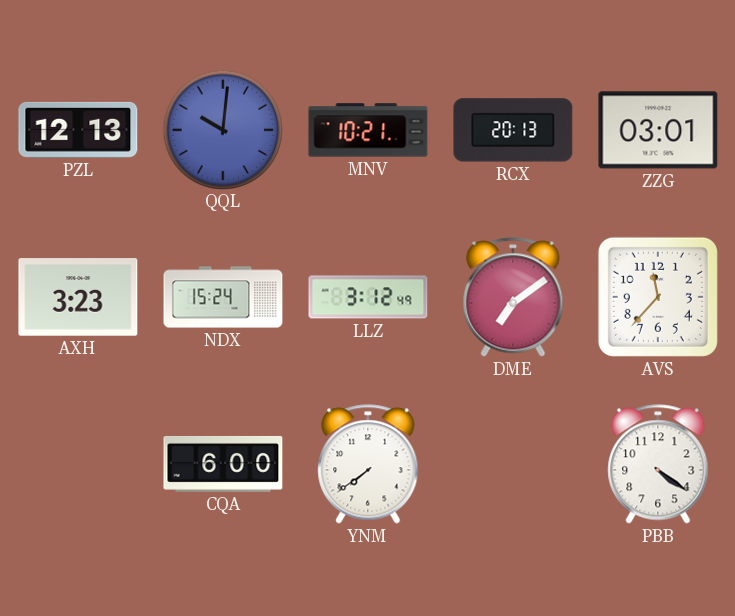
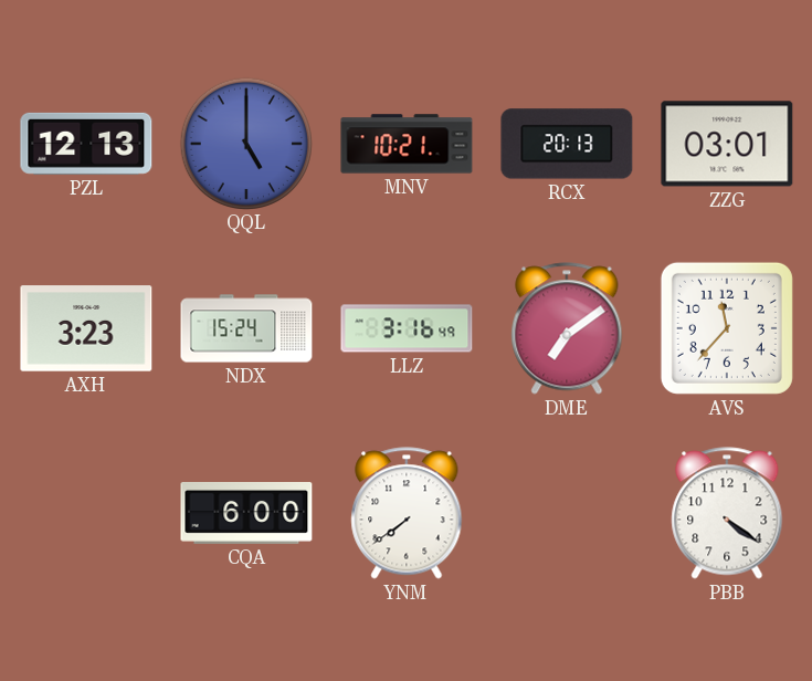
QQL: 10:01 -> 5:00
LLZ: 3:12 -> 3:16
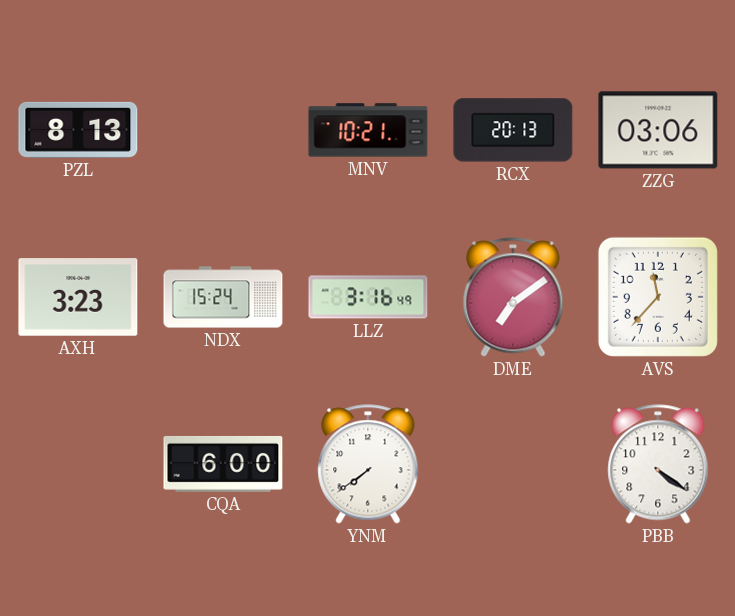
PZL: 12:13 -> 8:13
QQL: 5:00 -> none
ZZG: 03:01 -> 03:06
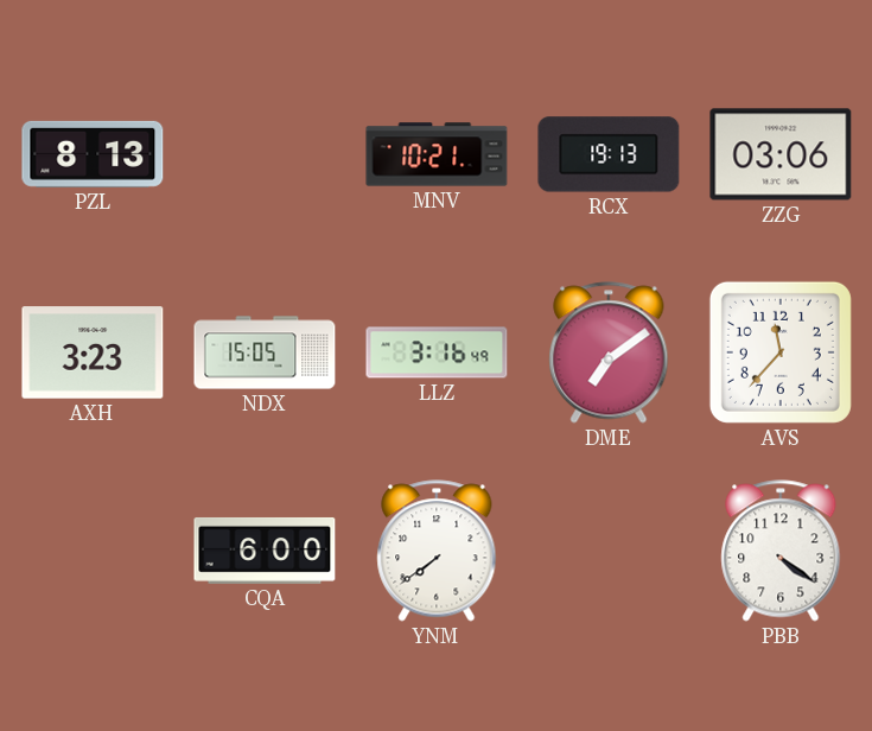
RCX: 20:13 -> 19:13
NDX: 15:24 -> 15:05
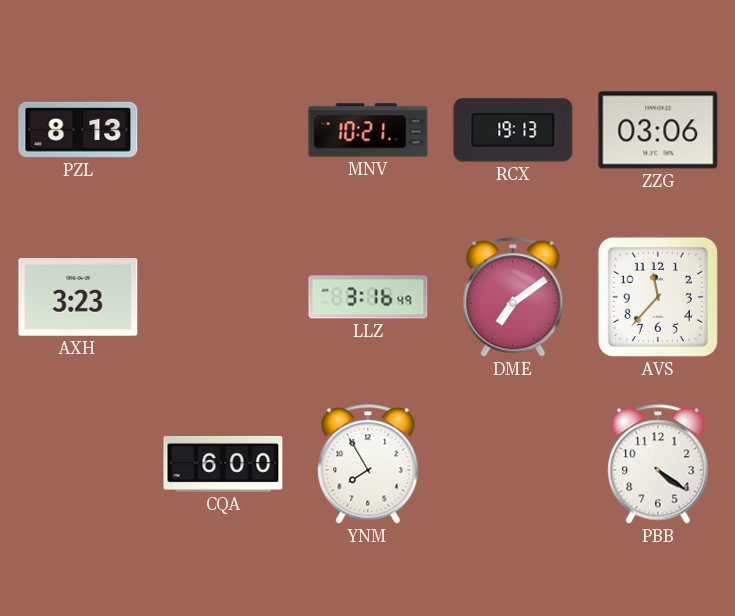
NDX: 15:05 -> none
YNM: 7:39 -> 7:55
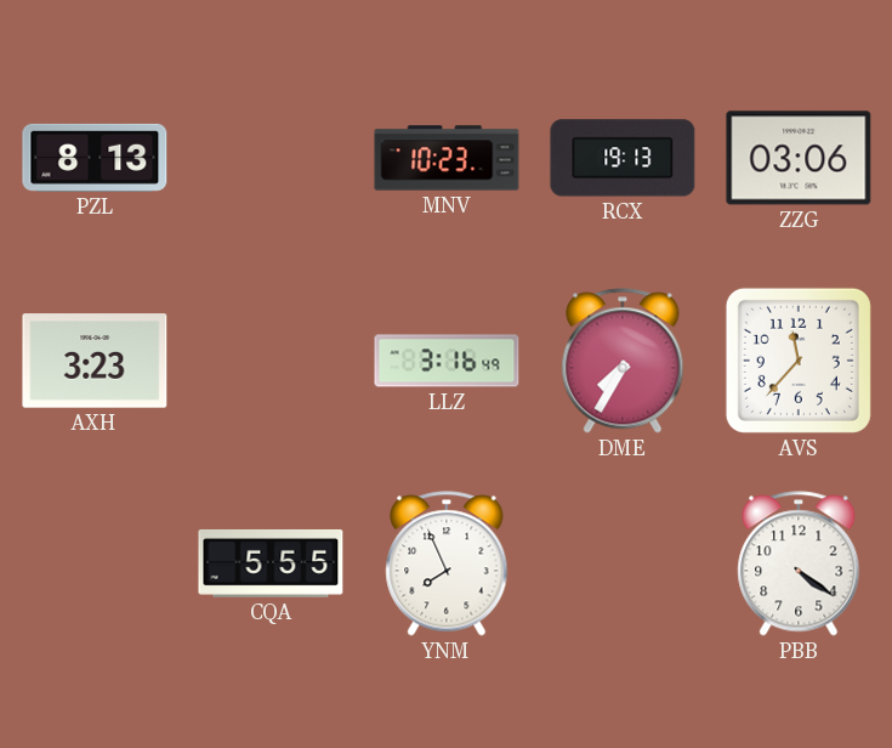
MNV: 10:21 -> 10:23
DME: 7:09 -> 7:35
CQA: 6:00 -> 5:55
YNM: 7:55 -> 7:56
